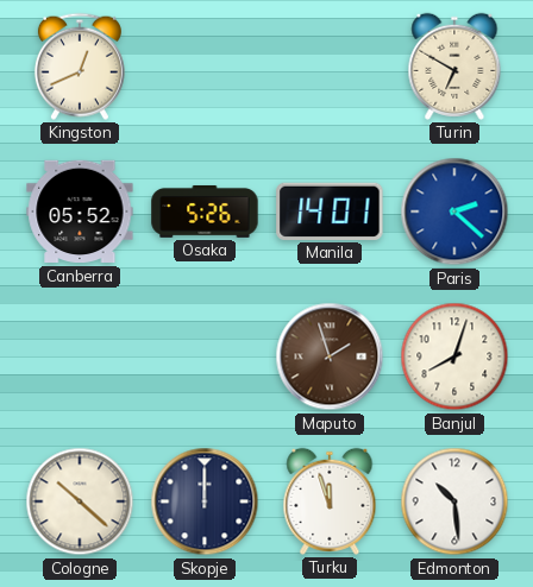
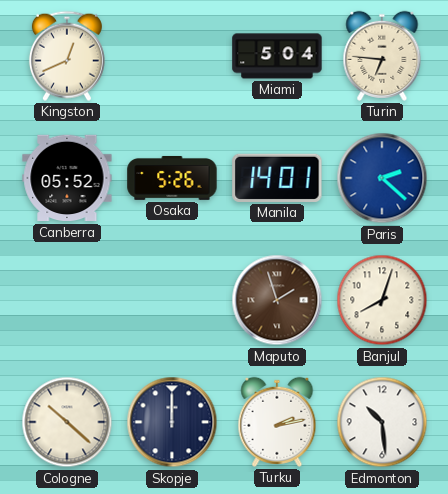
Miami: none -> 5:04
Turin: 6:50 -> 6:46
Turku: 11:57 -> 2:13
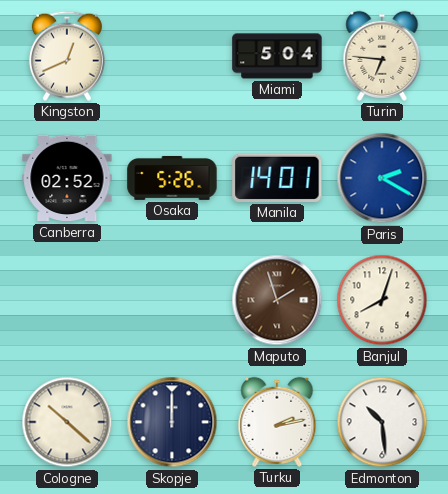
Canberra: 05:52 -> 02:52
Paris: 2:22 -> 2:20
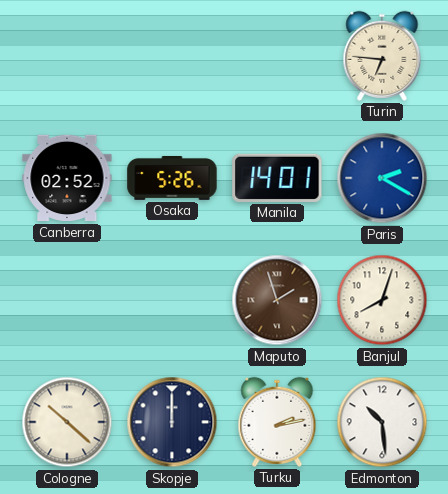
Kingston: 12:41 -> none
Miami: 5:04 -> none
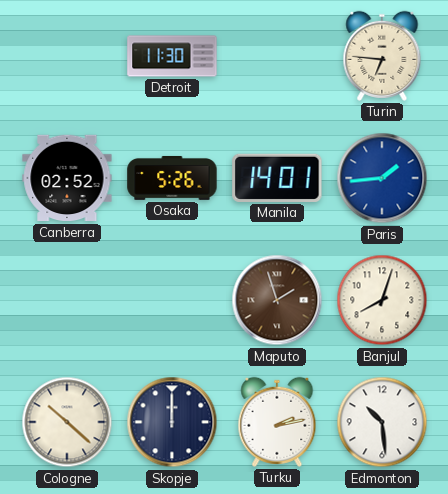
Detroit: none -> 11:30
Paris: 2:20 -> 1:44
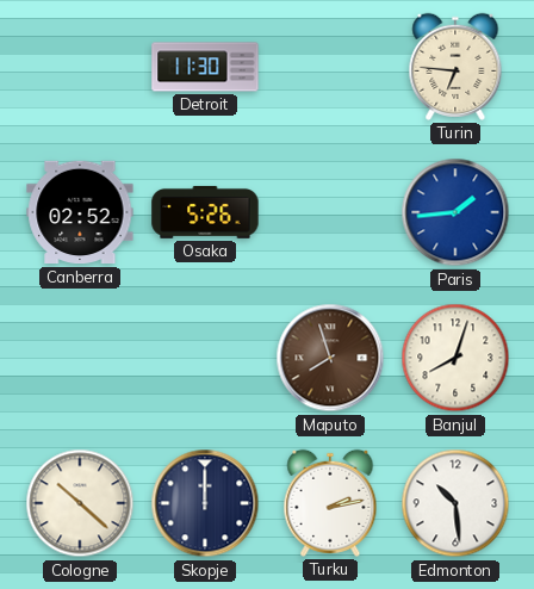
Manila: 14:01 -> none
Maputo: 1:57 -> 7:57
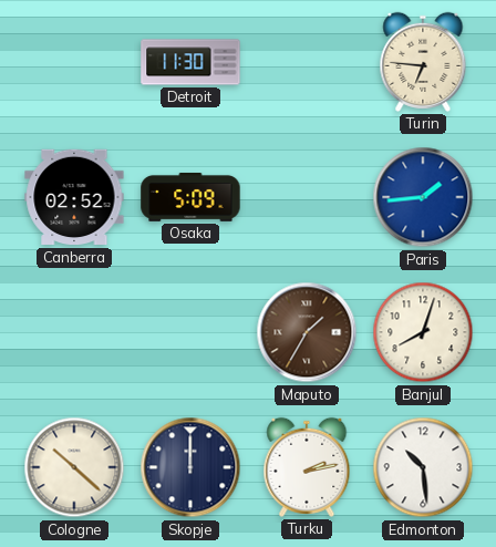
Osaka: 5:26 -> 5:09
Maputo: 7:57 -> 1:35
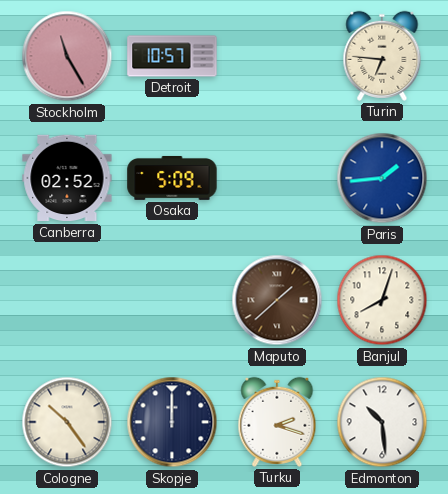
Stockholm: none -> 11:25
Detroit: 11:30 -> 10:57
Maputo: 1:35 -> 1:38
Cologne: 10:22 -> 10:24
Turku: 2:13 -> 2:18
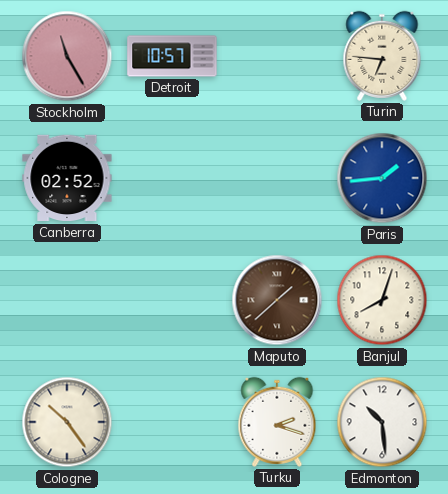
Osaka: 5:09 -> none
Skopje: 12:00 -> none
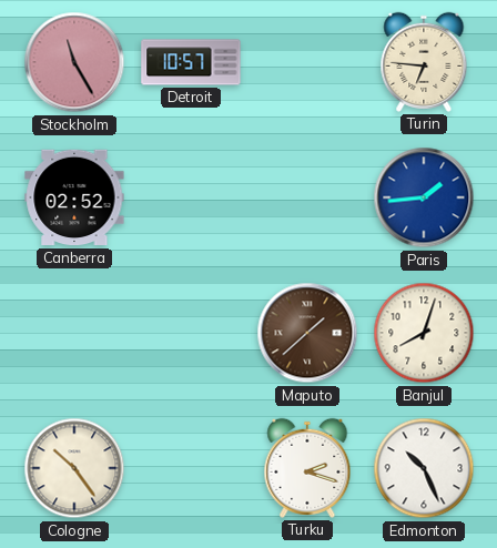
Edmonton: 10:29 -> 10:26
